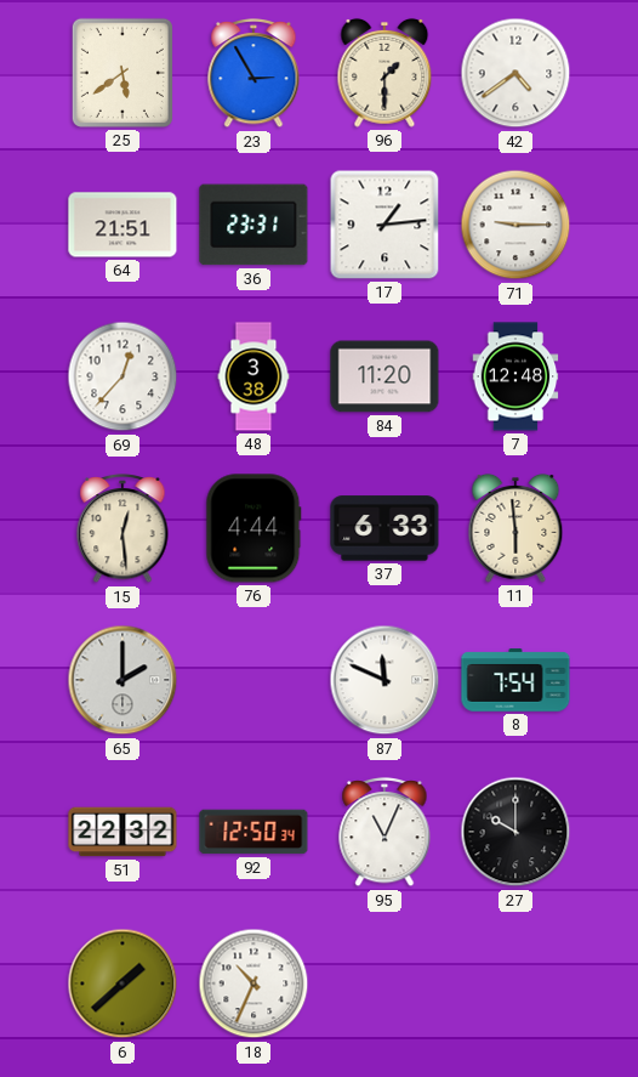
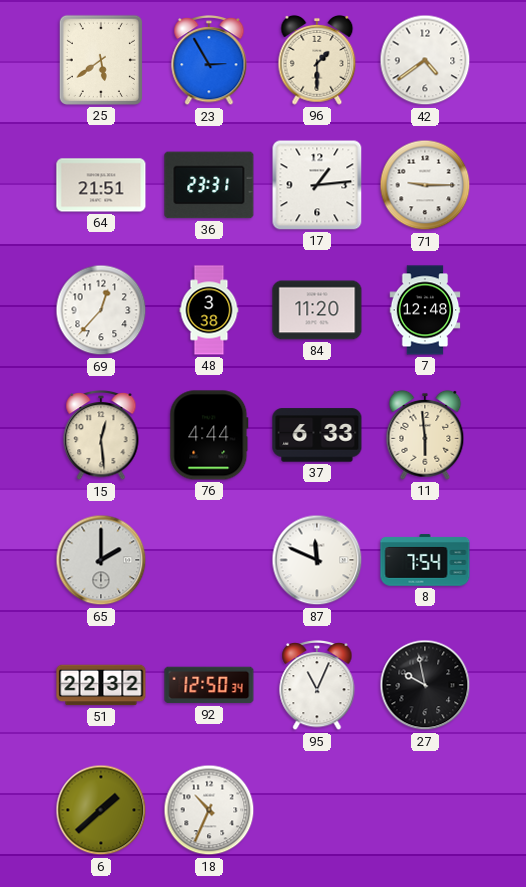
27: 10:00 -> 9:58
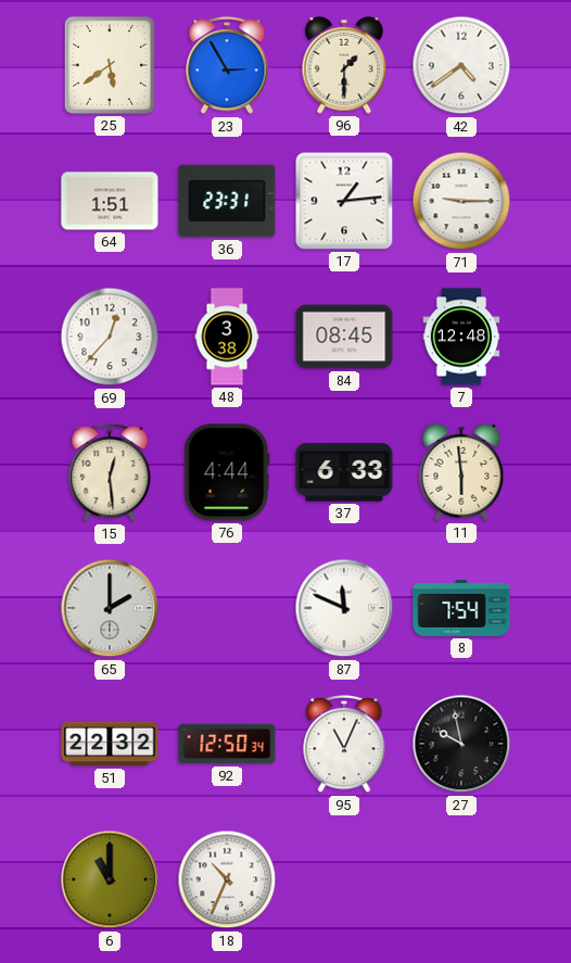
64: 21:51 -> 1:51
84: 11:20 -> 08:45
6: 1:38 -> 11:00
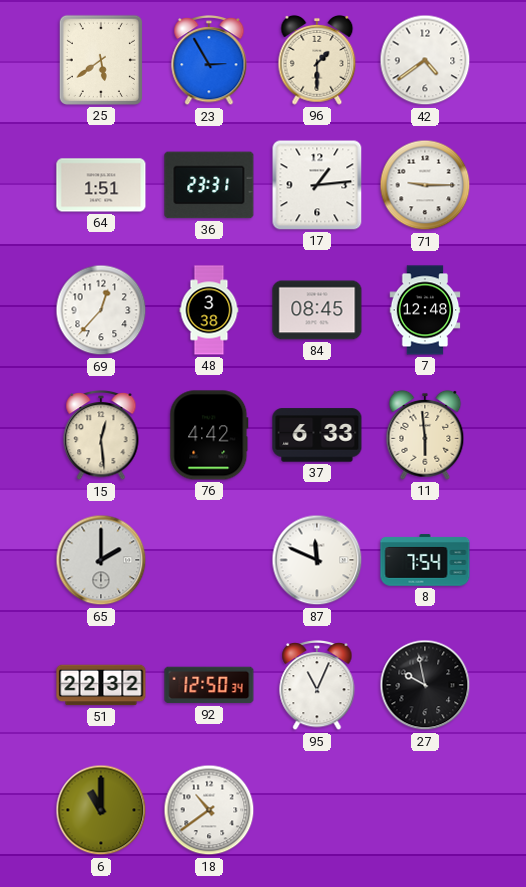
76: 4:44 -> 4:42
18: 10:34 -> 10:39
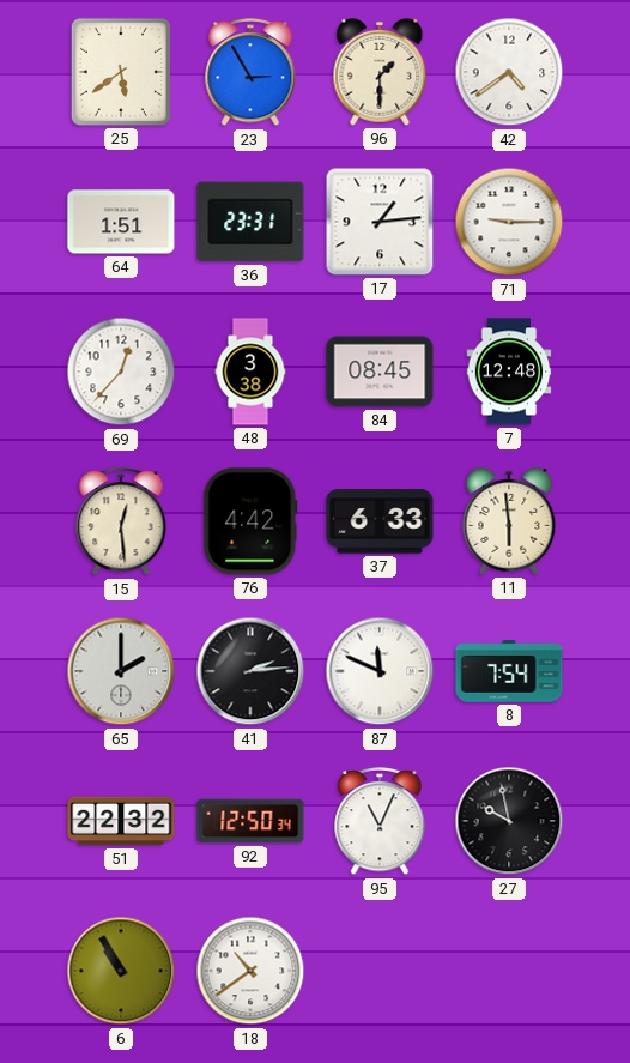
41: none -> 2:14
6: 11:00 -> 10:55
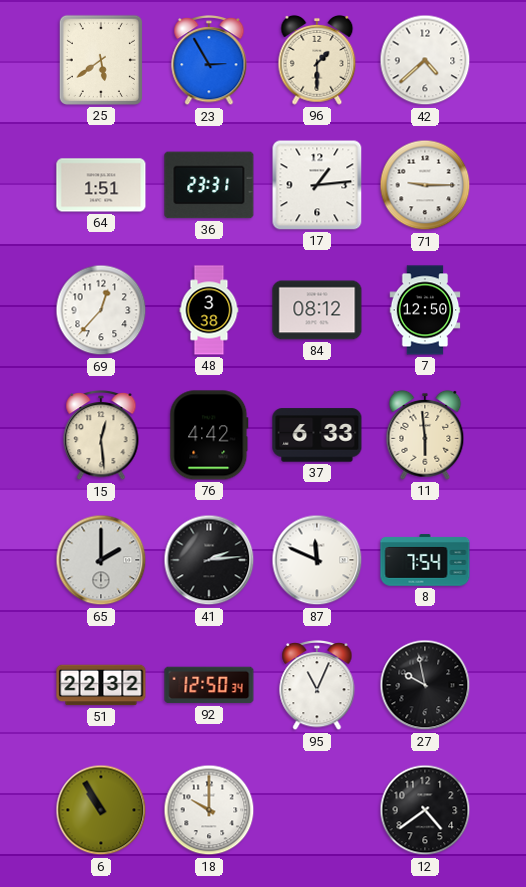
42: 4:39 -> 4:38
84: 08:45 -> 08:12
7: 12:48 -> 12:50
18: 10:39 -> 10:00
12: none -> 4:39
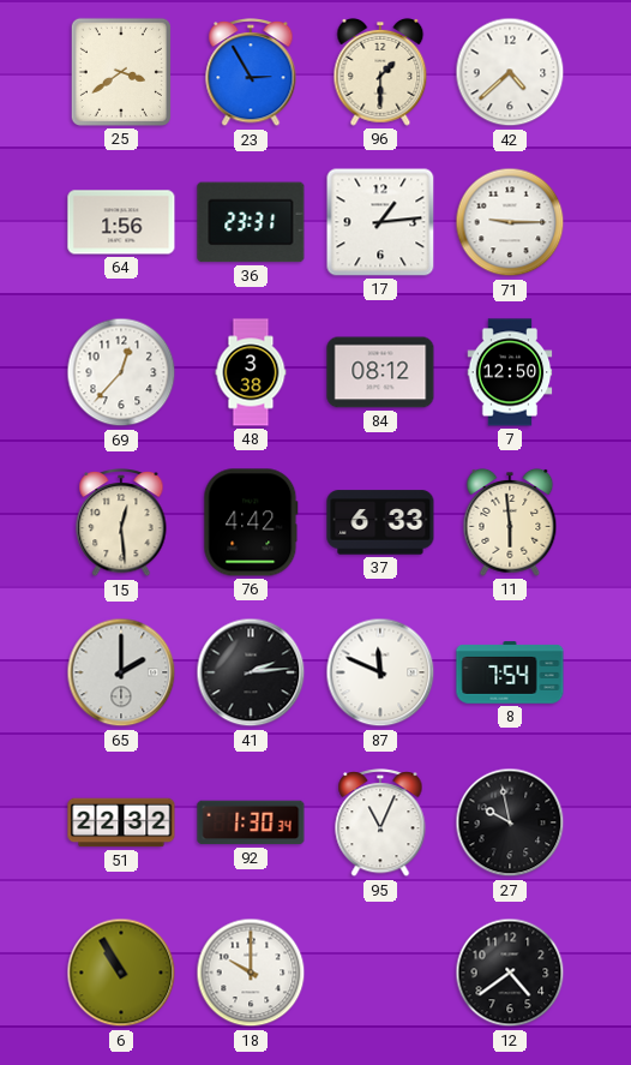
25: 5:39 -> 3:39
64: 1:51 -> 1:56
92: 12:50 -> 1:30
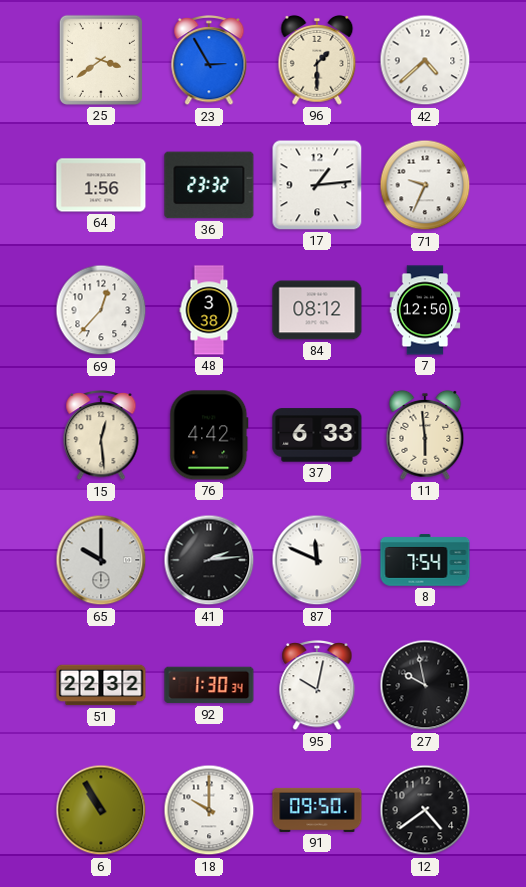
36: 23:31 -> 23:32
71: 9:15 -> 9:34
65: 2:00 -> 10:00
95: 11:04 -> 10:02
91: none -> 09:50
